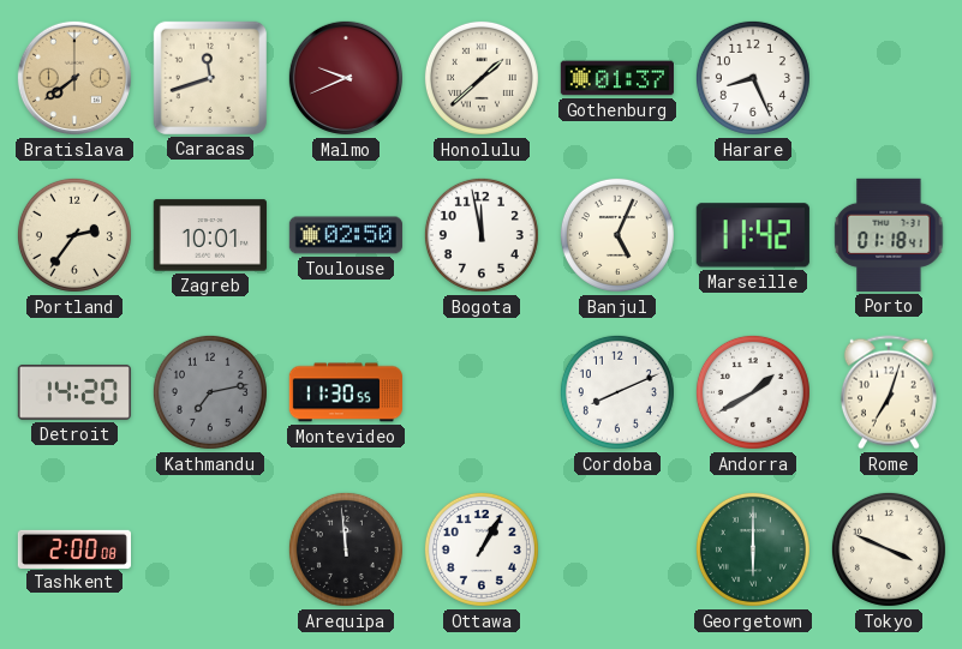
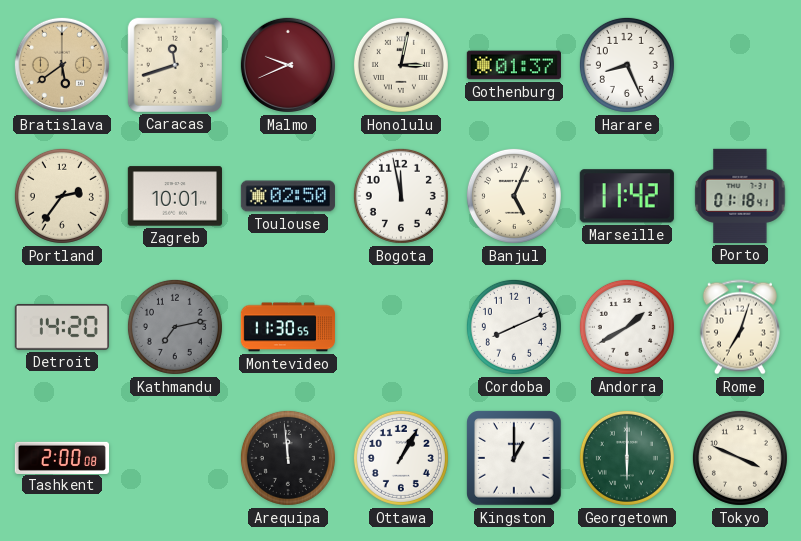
Bratislava: 7:39 -> 5:39
Honolulu: 1:38 -> 3:02
Kingston: none -> 1:00
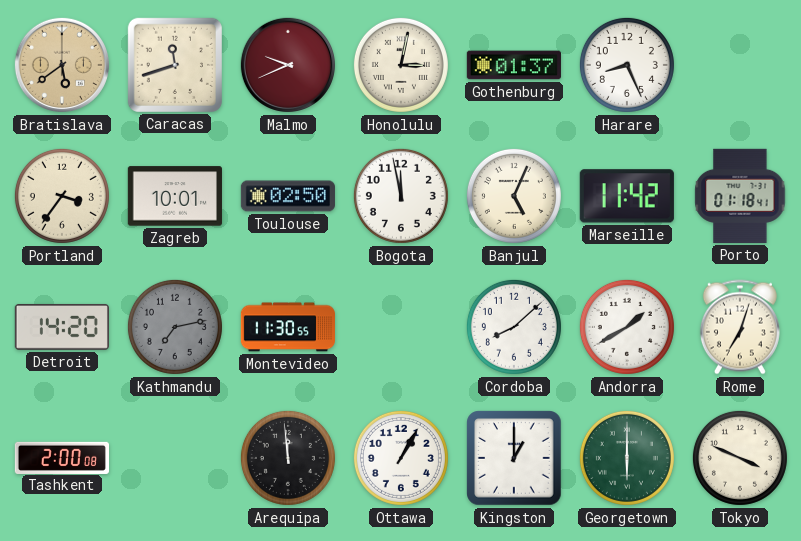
Portland: 2:36 -> 3:36
Cordoba: 8:11 -> 8:08
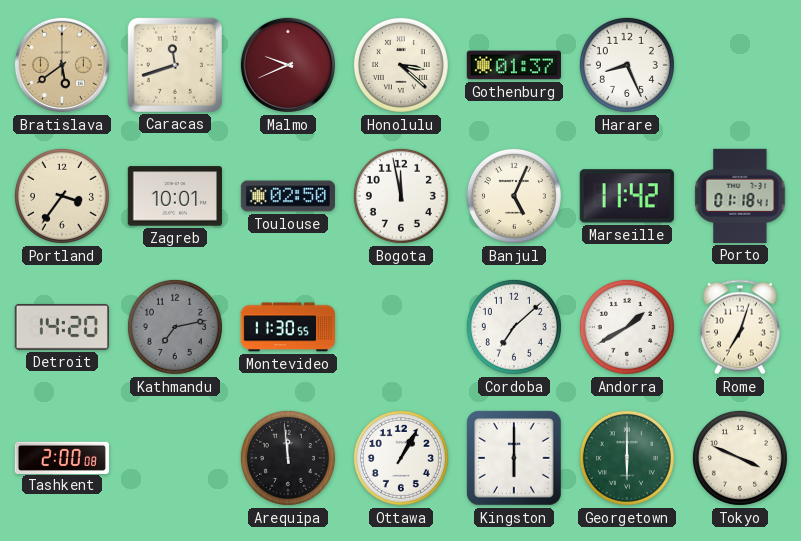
Honolulu: 3:02 -> 3:22
Cordoba: 8:08 -> 7:08
Kingston: 1:00 -> 6:00
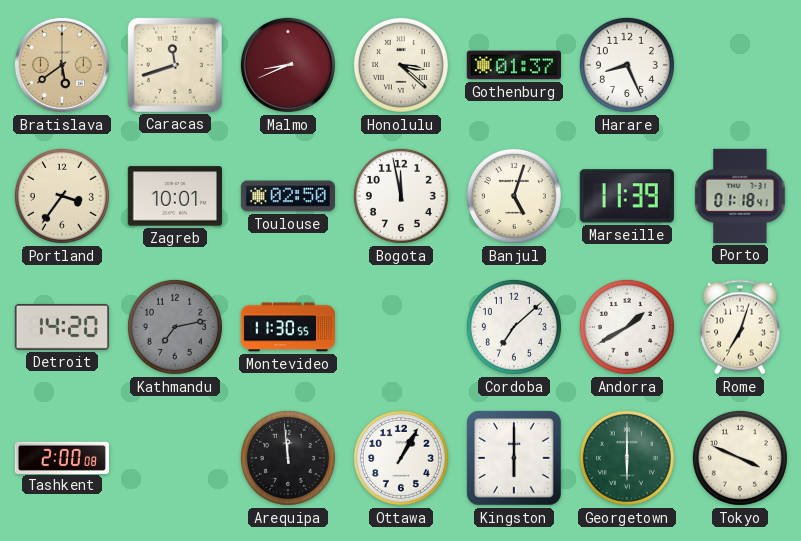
Malmo: 9:41 -> 8:41
Banjul: 5:04 -> 5:03
Marseille: 11:42 -> 11:39
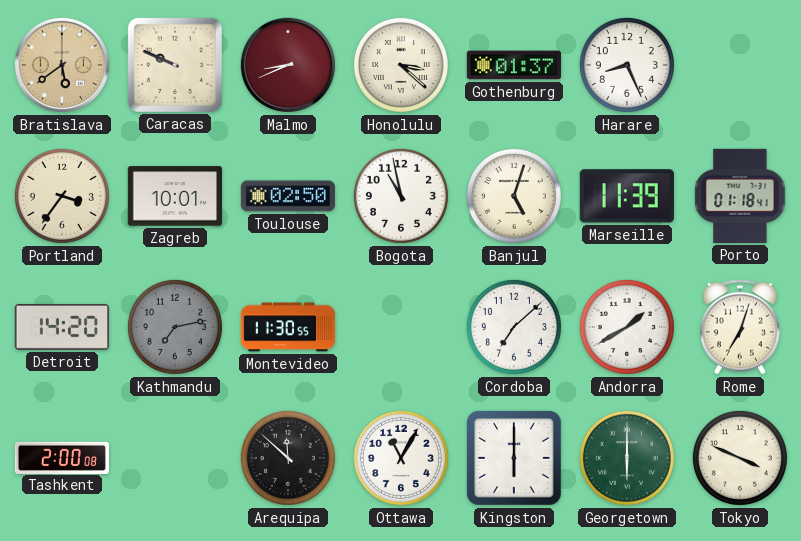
Caracas: 11:42 -> 9:49
Bogota: 11:58 -> 10:58
Arequipa: 11:59 -> 11:52
Ottawa: 1:05 -> 11:05
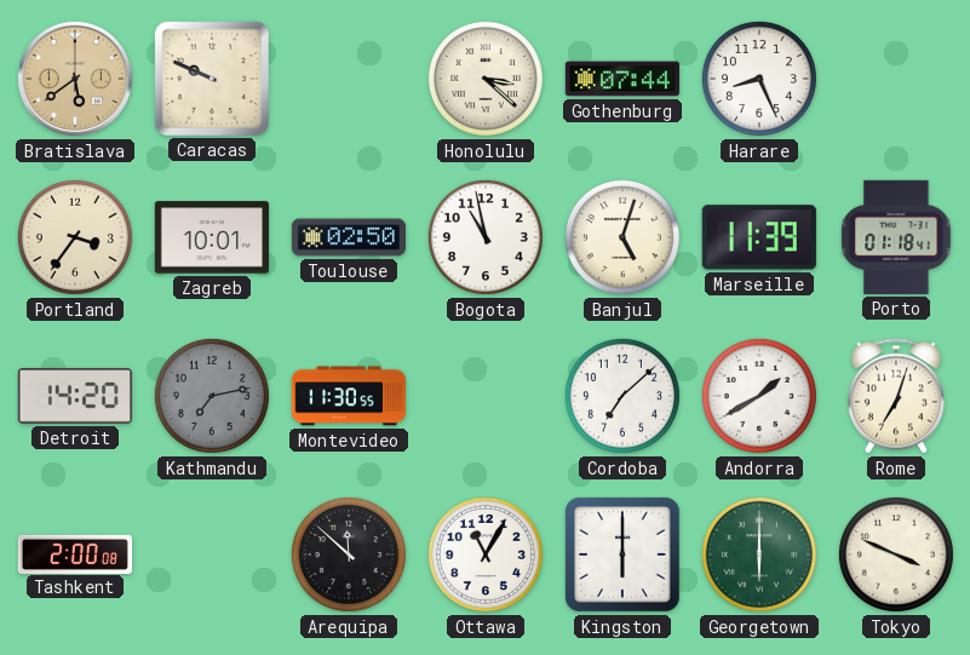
Malmo: 8:41 -> none
Gothenburg: 01:37 -> 07:44
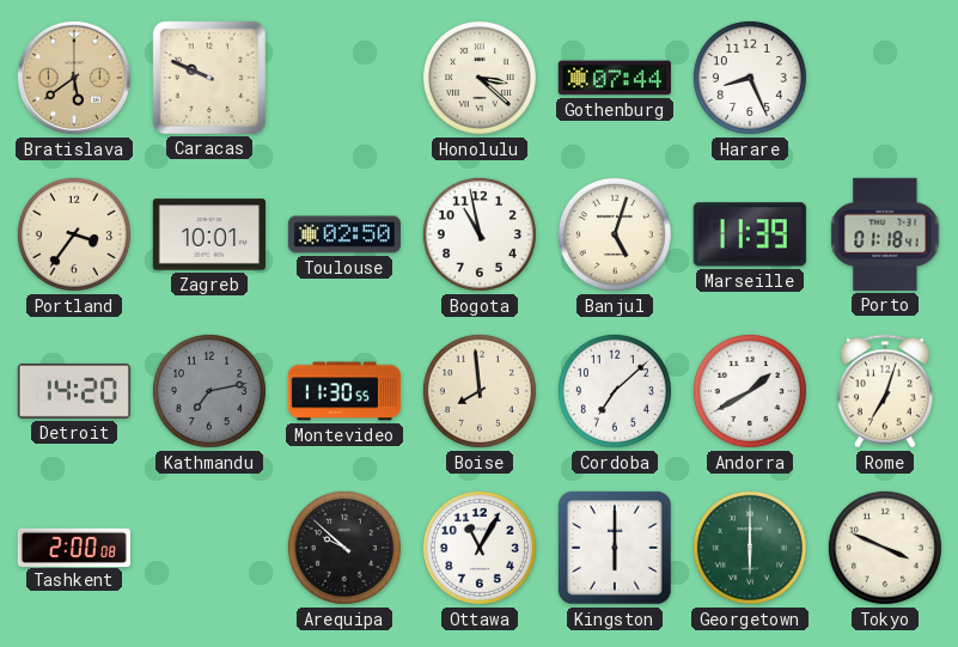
Boise: none -> 7:59
Arequipa: 11:52 -> 9:52
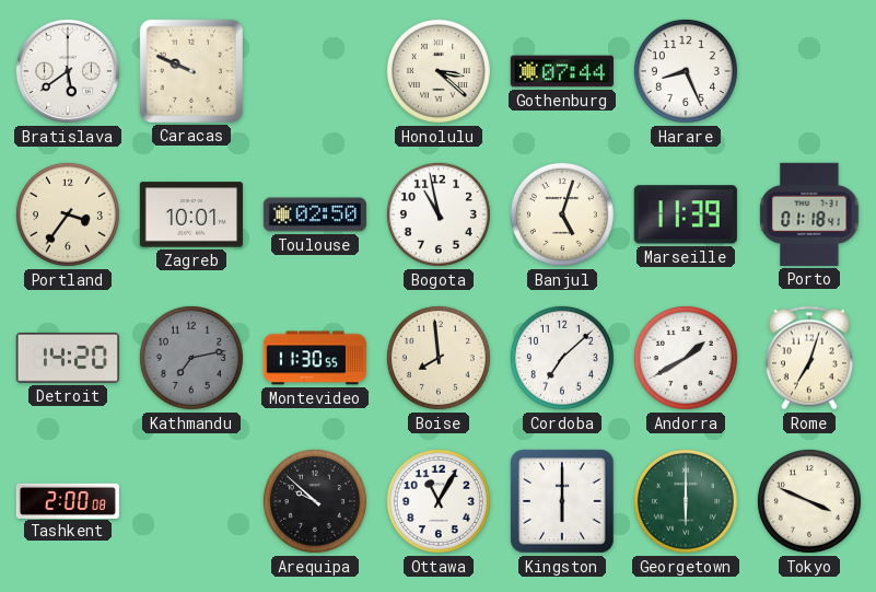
Bratislava dial: champagne -> white
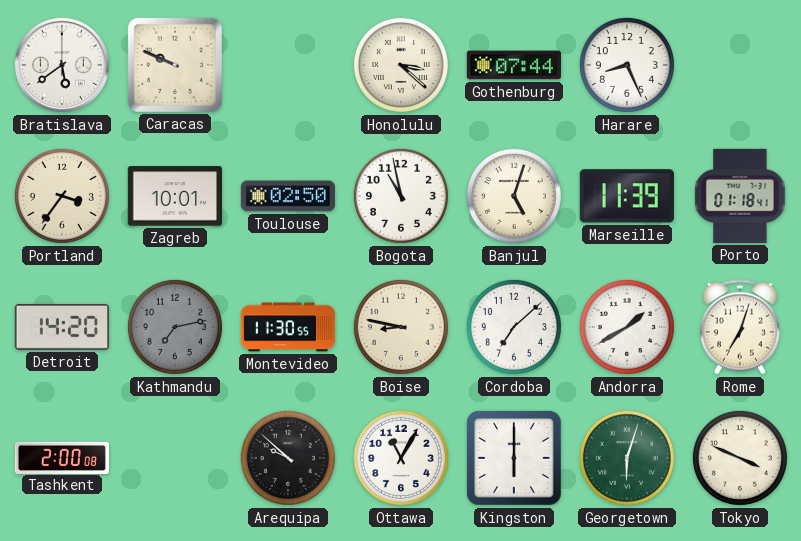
Boise: 7:59 -> 8:47
Georgetown: 6:00 -> 6:03
